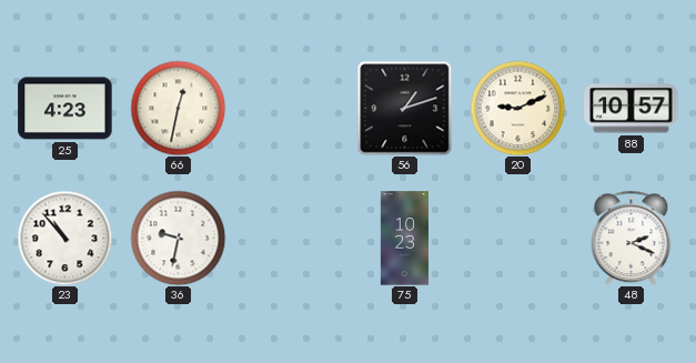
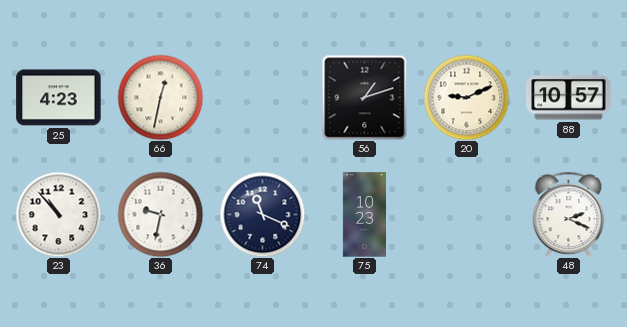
74: none -> 11:19
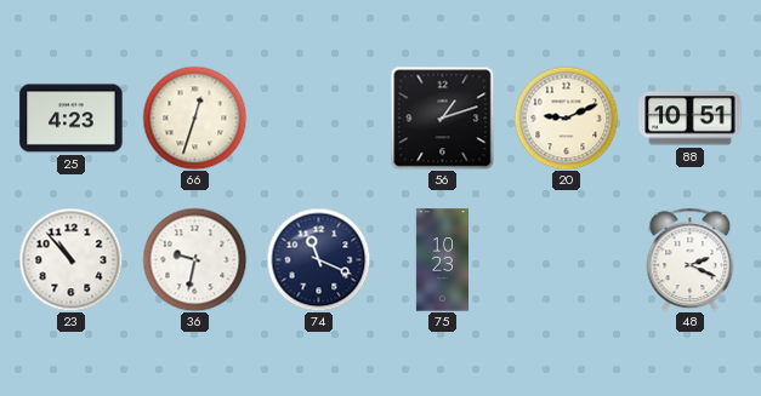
66: 12:32 -> 12:33
88: 10:57 -> 10:51
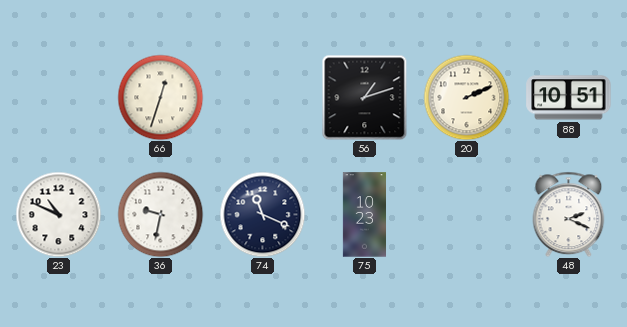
25: 4:23 -> none
20: 9:11 -> 2:11
23: 10:53 -> 10:49
